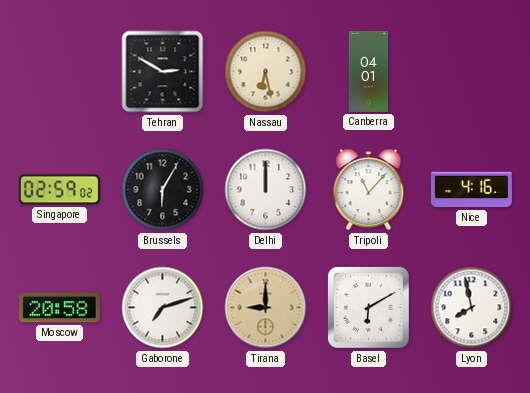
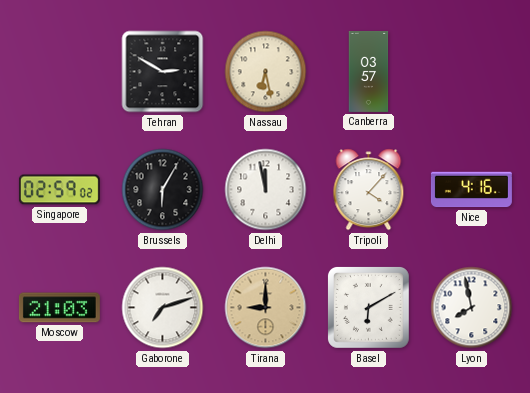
Canberra: 04:01 -> 03:57
Delhi: 12:00 -> 11:58
Tripoli: 11:07 -> 4:07
Moscow: 20:58 -> 21:03
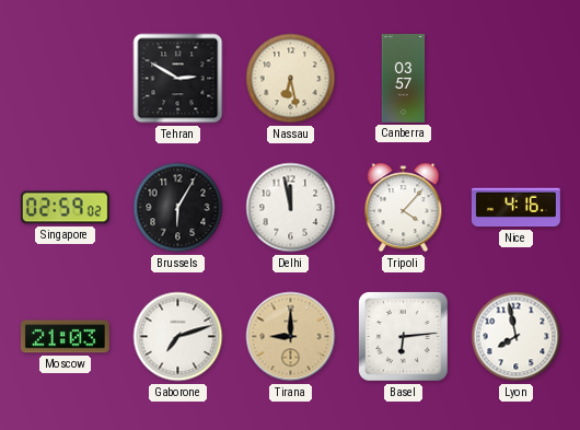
Basel: 6:10 -> 6:14
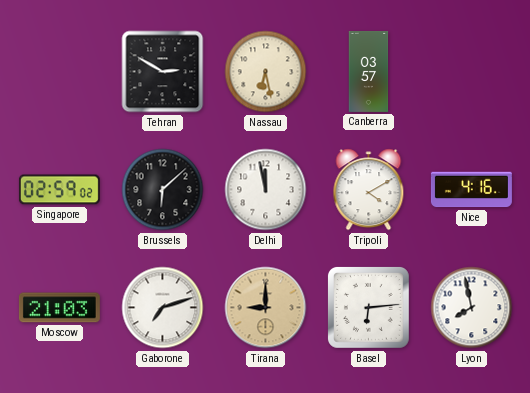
Brussels: 6:05 -> 6:08
Tripoli: 4:07 -> 4:10
